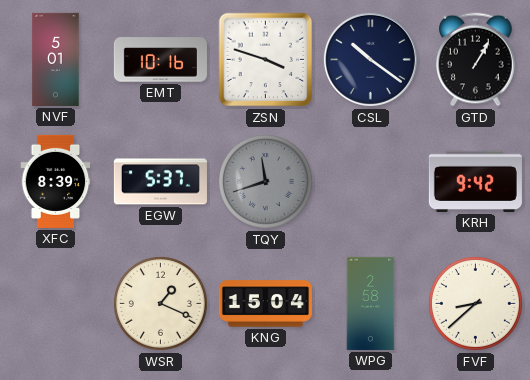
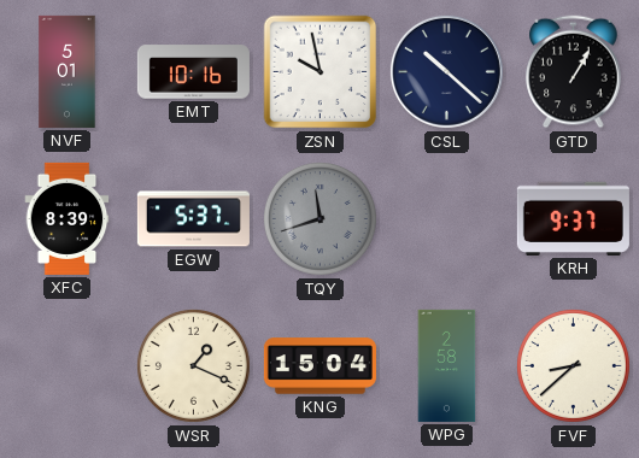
ZSN: 3:48 -> 9:58
CSL: 10:21 -> 10:22
KRH: 9:42 -> 9:37
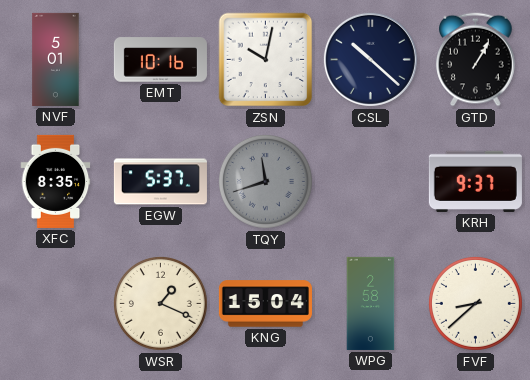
ZSN: 9:58 -> 10:02
XFC: 8:39 -> 8:35
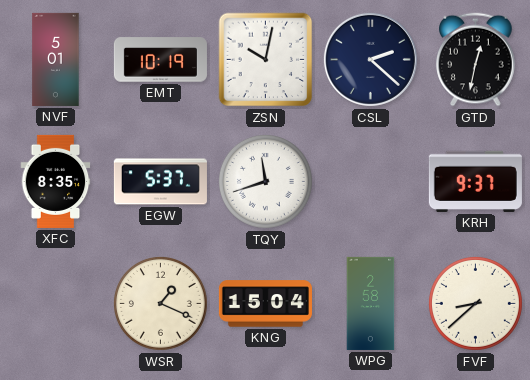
EMT: 10:16 -> 10:19
CSL: 10:22 -> 2:22
GTD: 1:05 -> 12:32
TQY dial: grey -> white
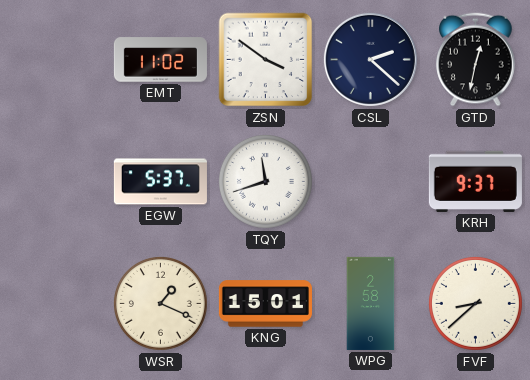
NVF: 5:01 -> none
EMT: 10:19 -> 11:02
ZSN: 10:02 -> 3:51
XFC: 8:35 -> none
KNG: 15:04 -> 15:01
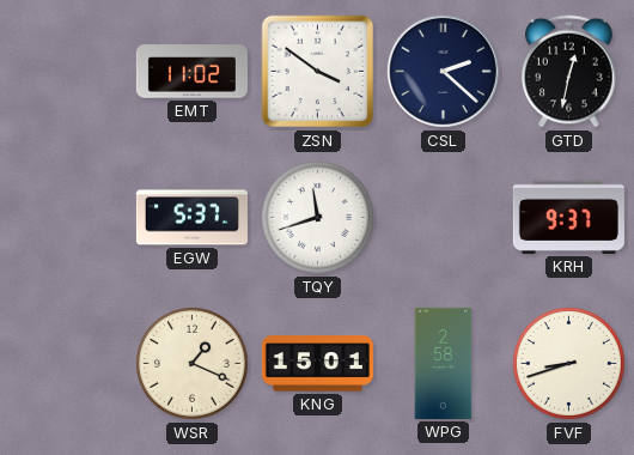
FVF: 8:38 -> 8:42
